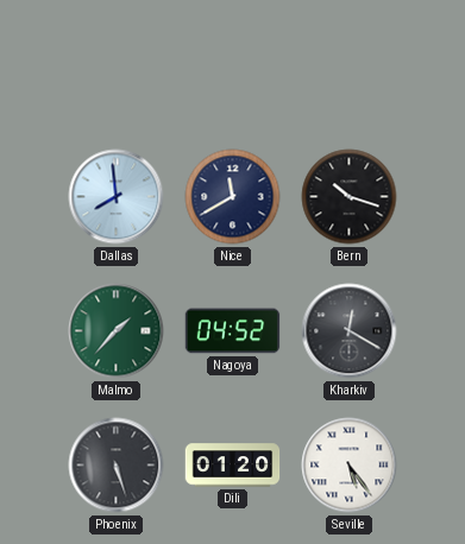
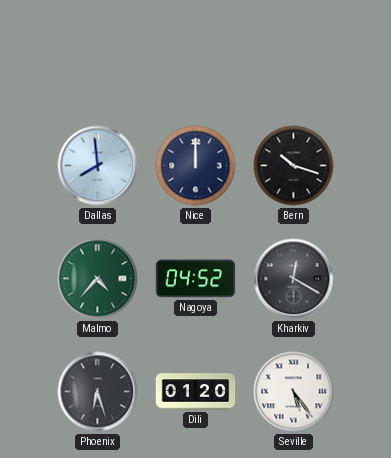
Nice: 11:40 -> 12:00
Malmo: 1:37 -> 4:37
Phoenix: 5:27 -> 6:27
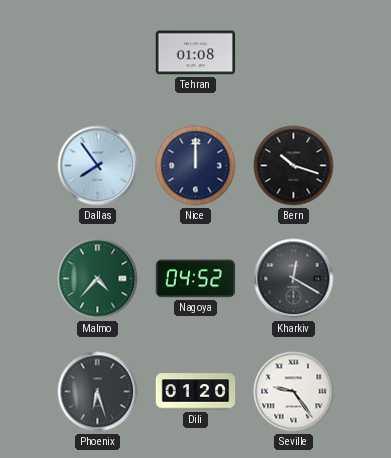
Tehran: none -> 01:08
Dallas: 7:59 -> 7:54
Seville: 5:24 -> 9:24
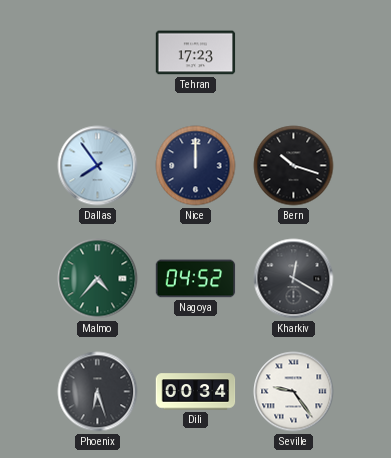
Tehran: 01:08 -> 17:23
Dili: 01:20 -> 00:34
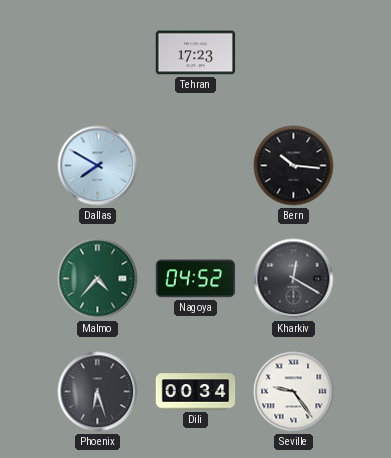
Dallas: 7:54 -> 7:50
Nice: 12:00 -> none
Bern: 10:18 -> 10:16
